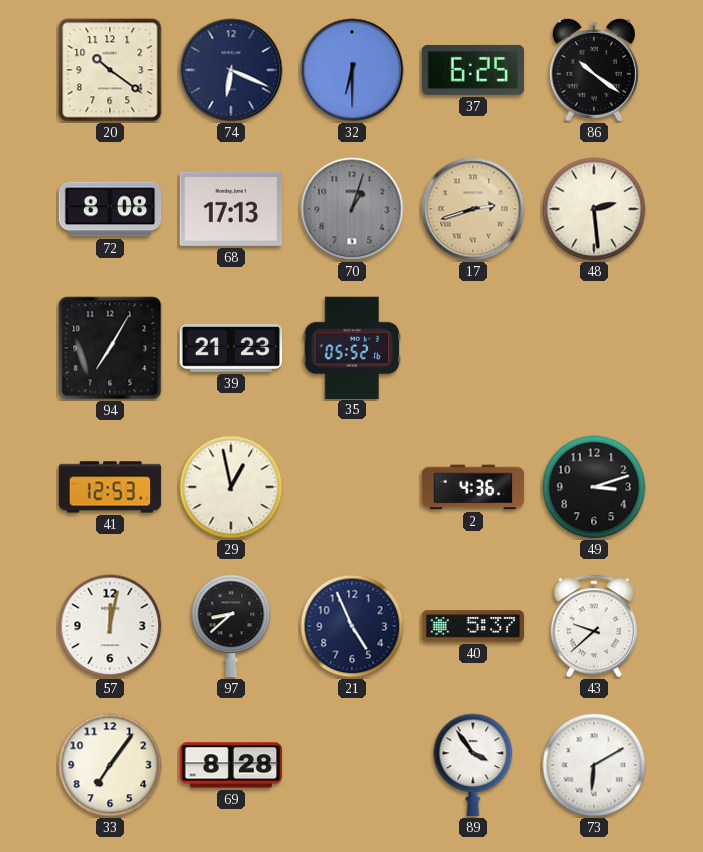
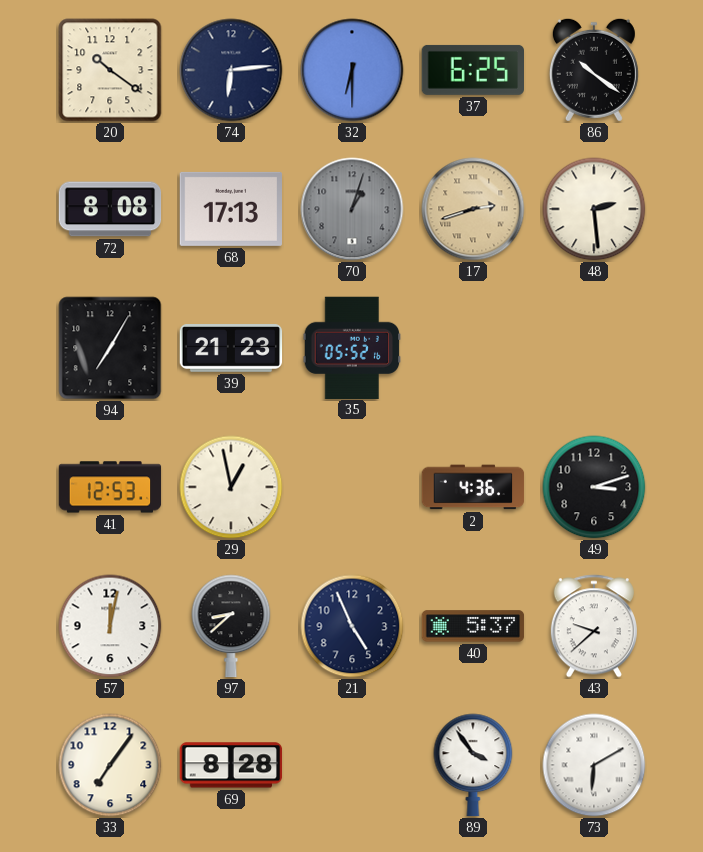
74: 6:19 -> 6:14
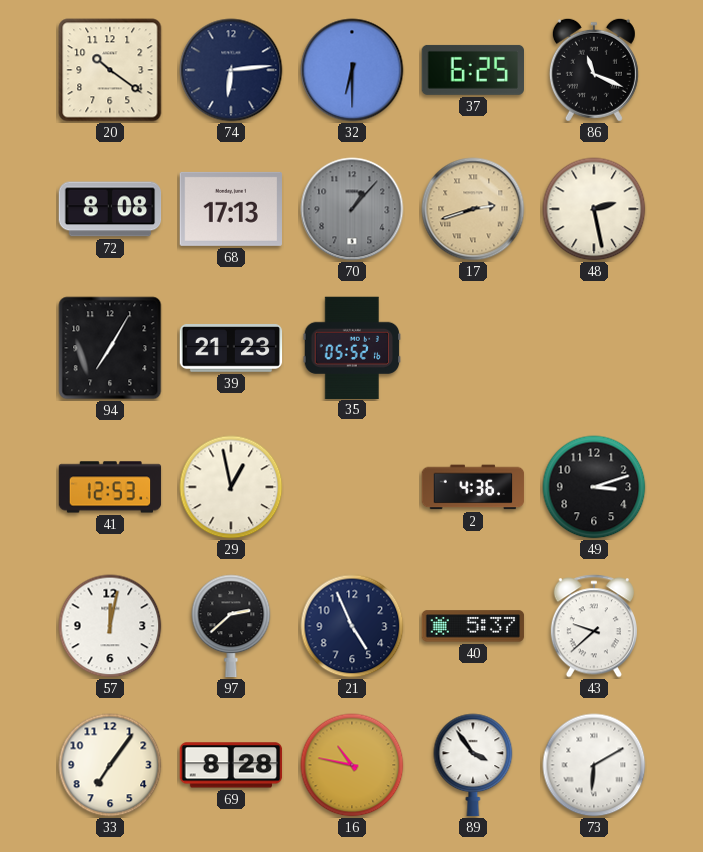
86: 10:21 -> 11:19
70: 1:03 -> 1:07
48: 2:29 -> 2:28
97: 8:38 -> 2:38
16: none -> 10:47
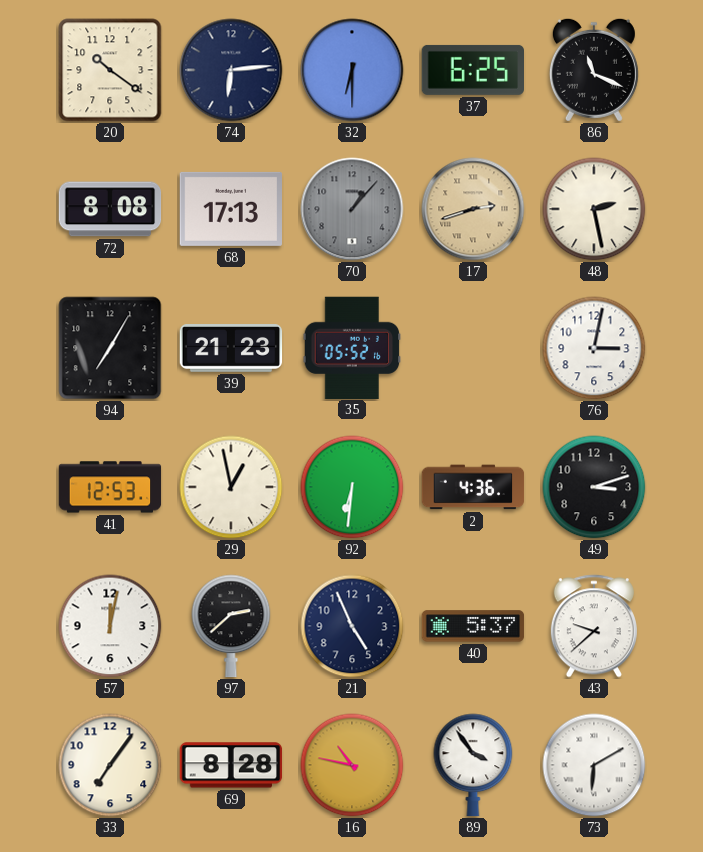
76: none -> 3:02
92: none -> 6:31
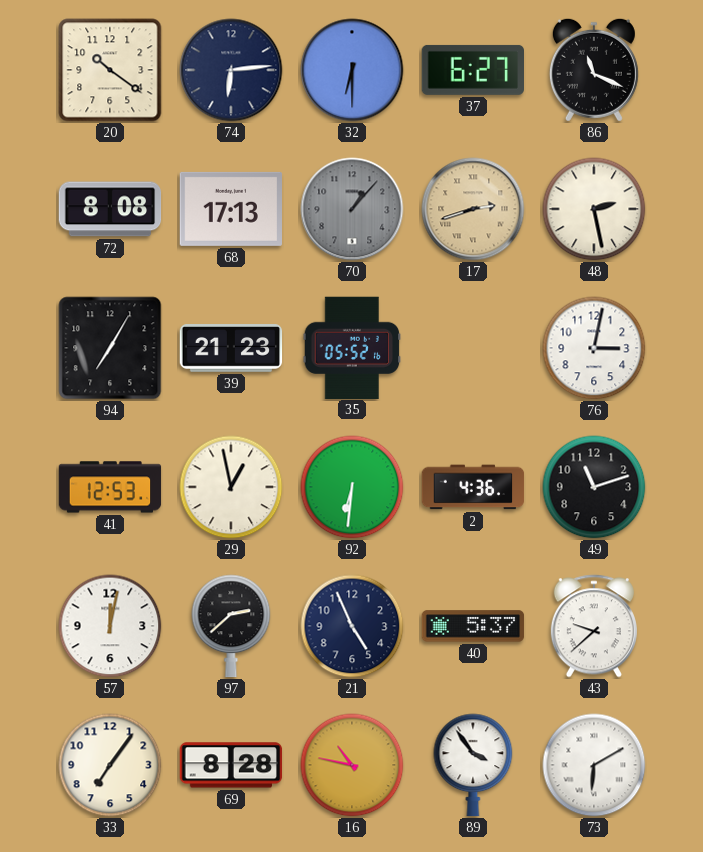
37: 6:25 -> 6:27
49: 3:12 -> 11:12
